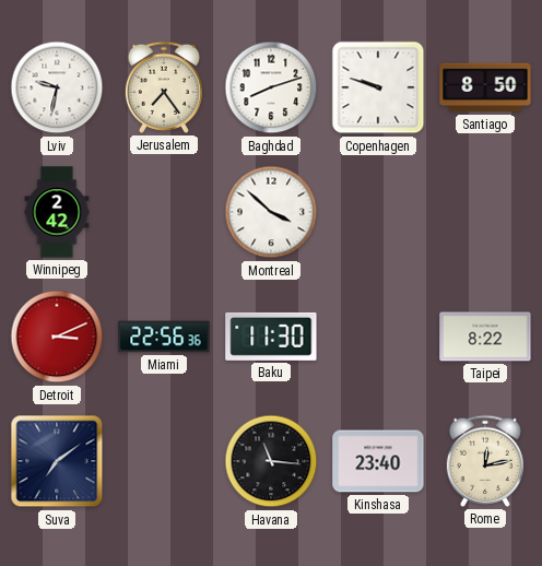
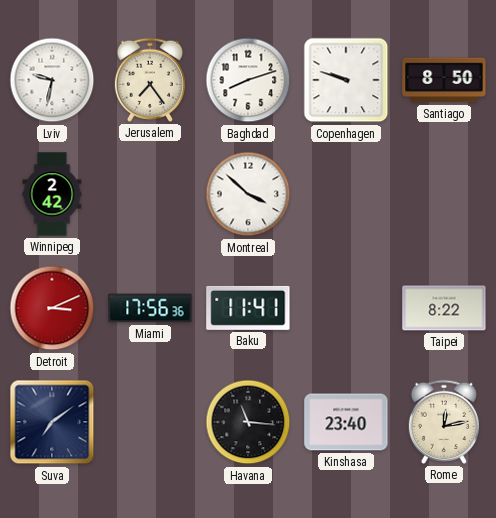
Miami: 22:56 -> 17:56
Baku: 11:30 -> 11:41
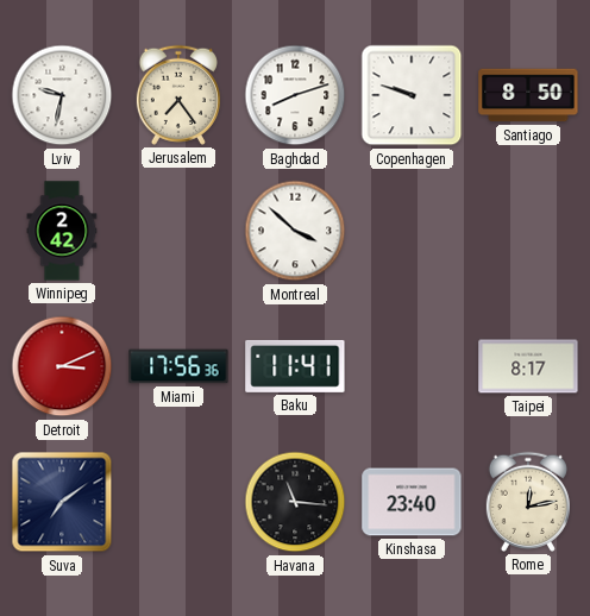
Taipei: 8:22 -> 8:17
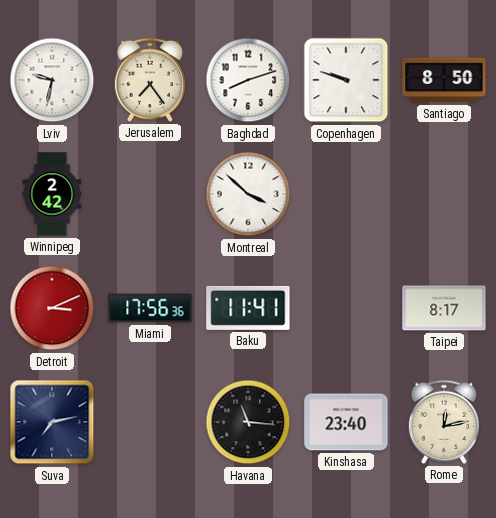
Suva: 7:09 -> 7:13
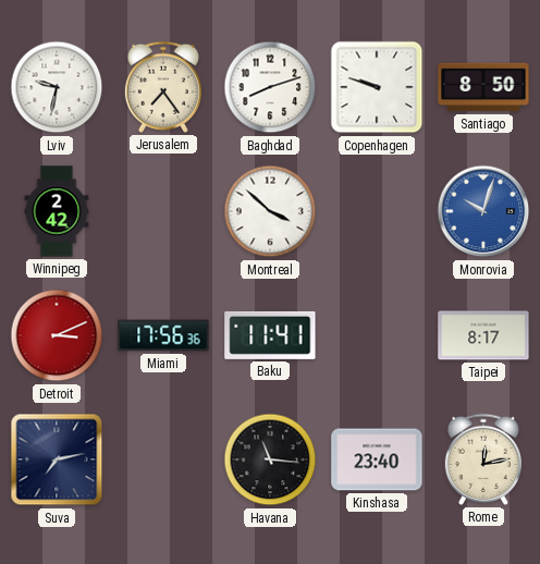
Monrovia: none -> 10:03
